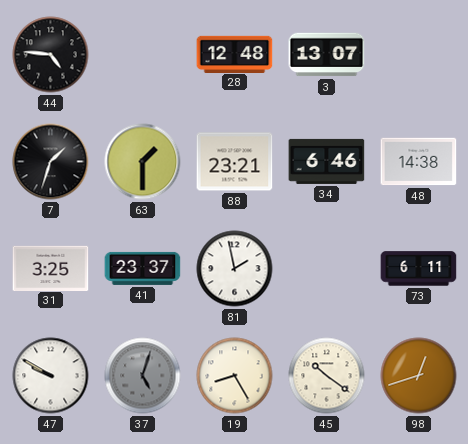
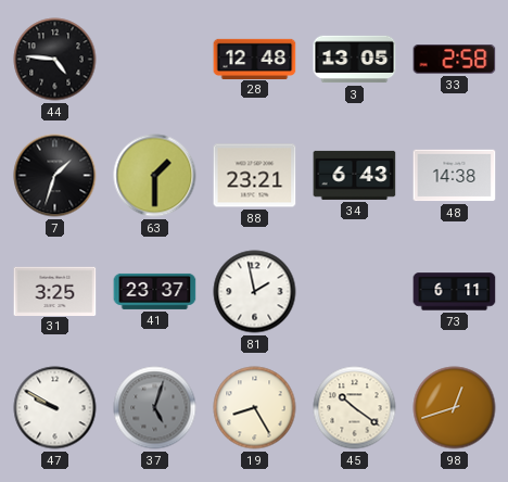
3: 13:07 -> 13:05
33: none -> 2:58
34: 6:46 -> 6:43
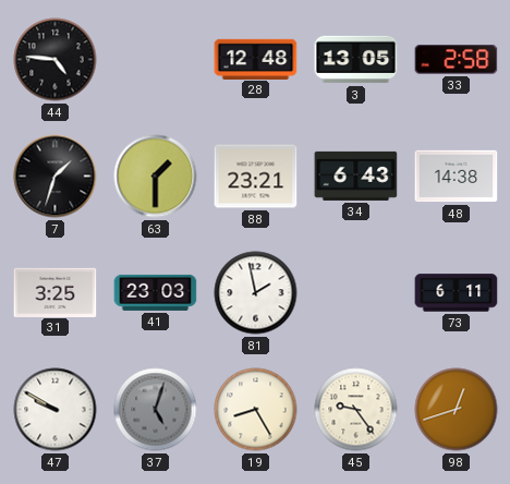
41: 23:37 -> 23:03
45: 10:21 -> 9:24
